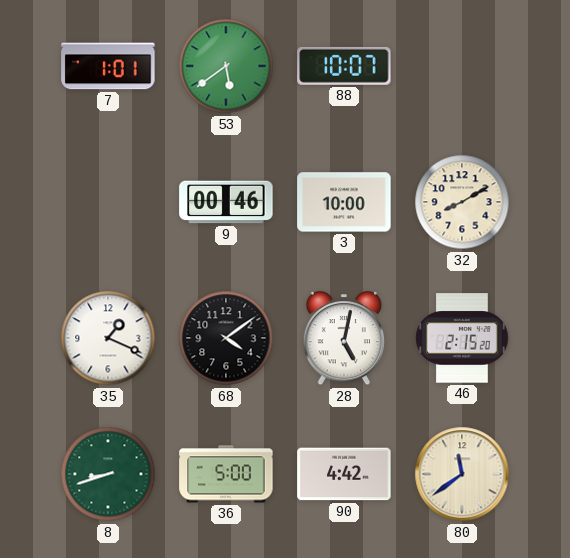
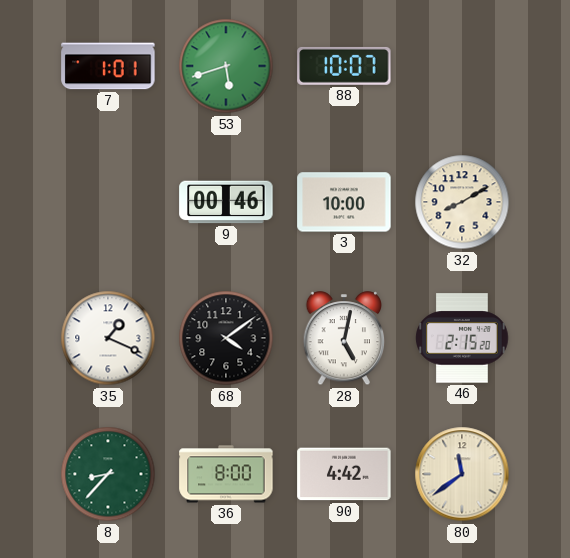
53: 5:39 -> 5:42
8: 8:42 -> 8:37
36: 5:00 -> 8:00
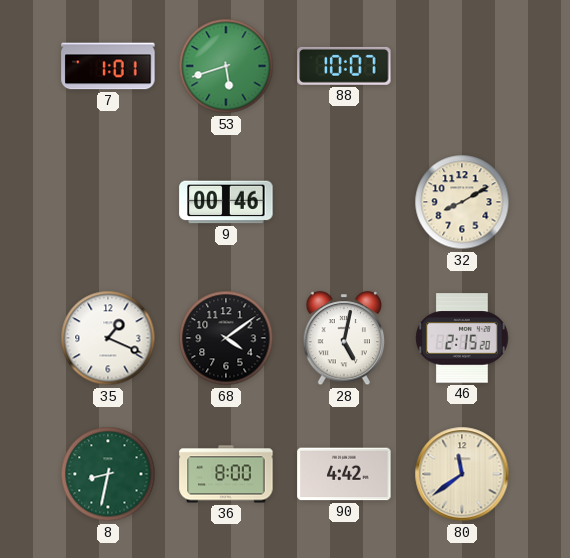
3: 10:00 -> none
8: 8:37 -> 8:32
